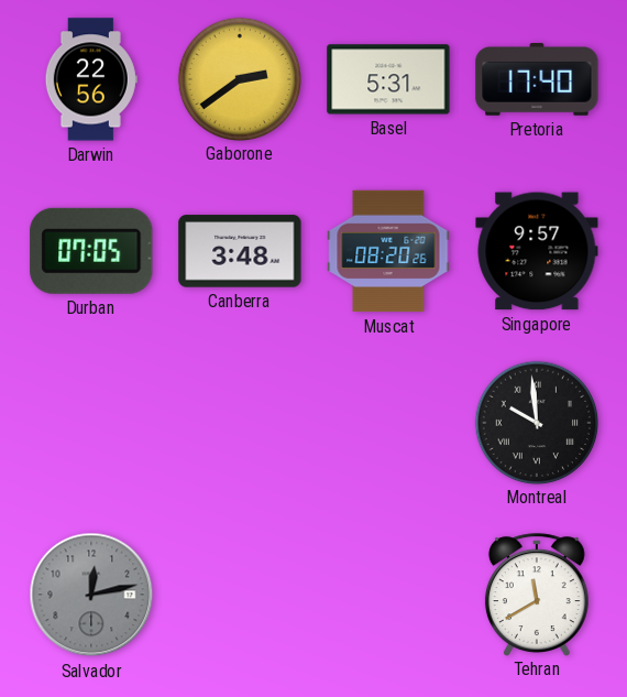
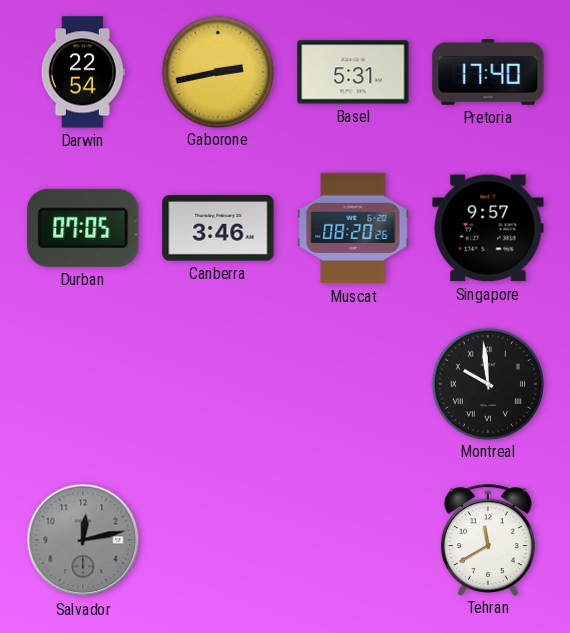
Darwin: 22:56 -> 22:54
Gaborone: 2:39 -> 2:43
Canberra: 3:48 -> 3:46
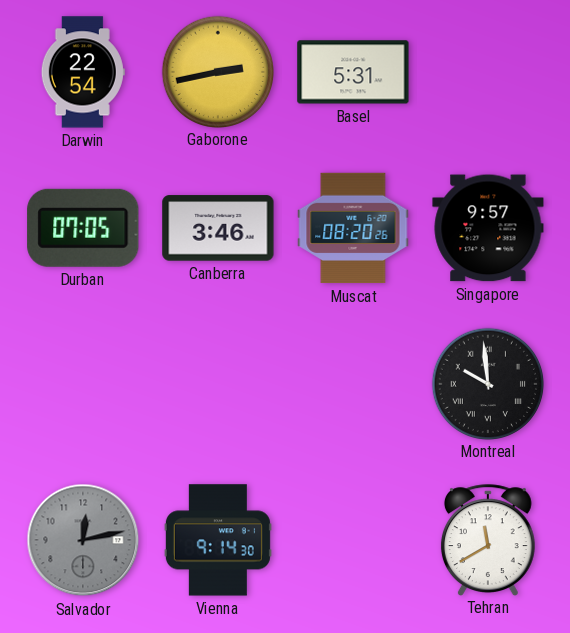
Pretoria: 17:40 -> none
Vienna: none -> 9:14
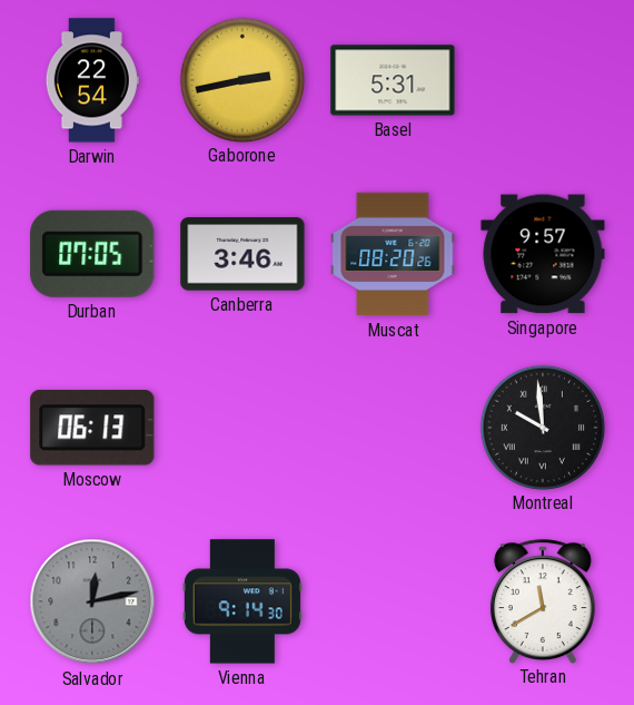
Moscow: none -> 06:13
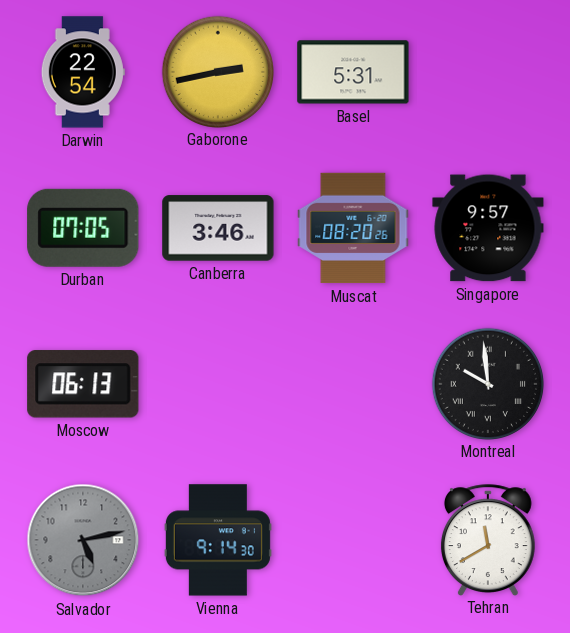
Salvador: 12:13 -> 5:13
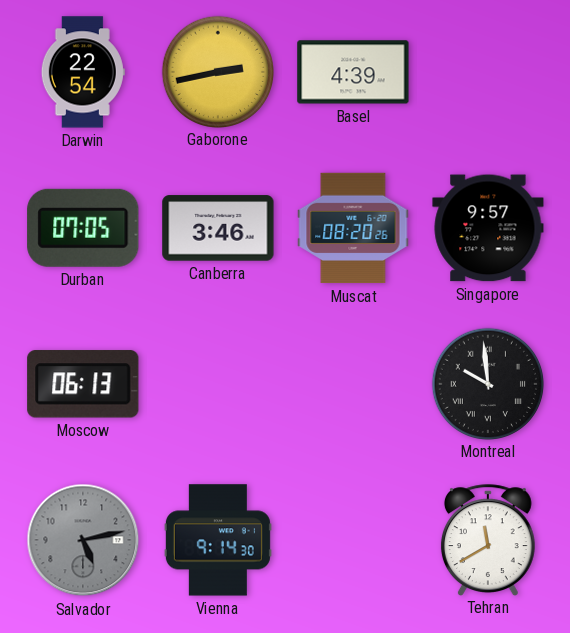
Basel: 5:31 -> 4:39
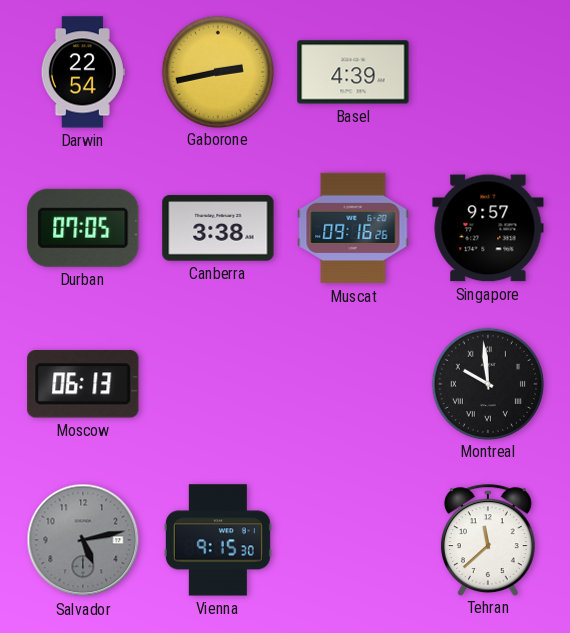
Canberra: 3:46 -> 3:38
Muscat: 08:20 -> 09:16
Vienna: 9:14 -> 9:15
Tehran: 11:40 -> 11:38
